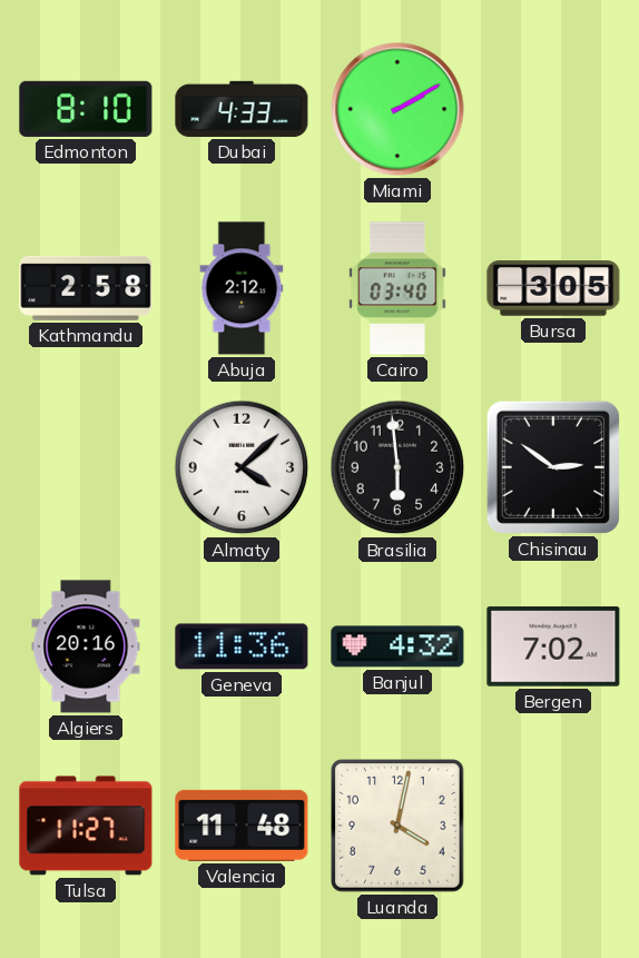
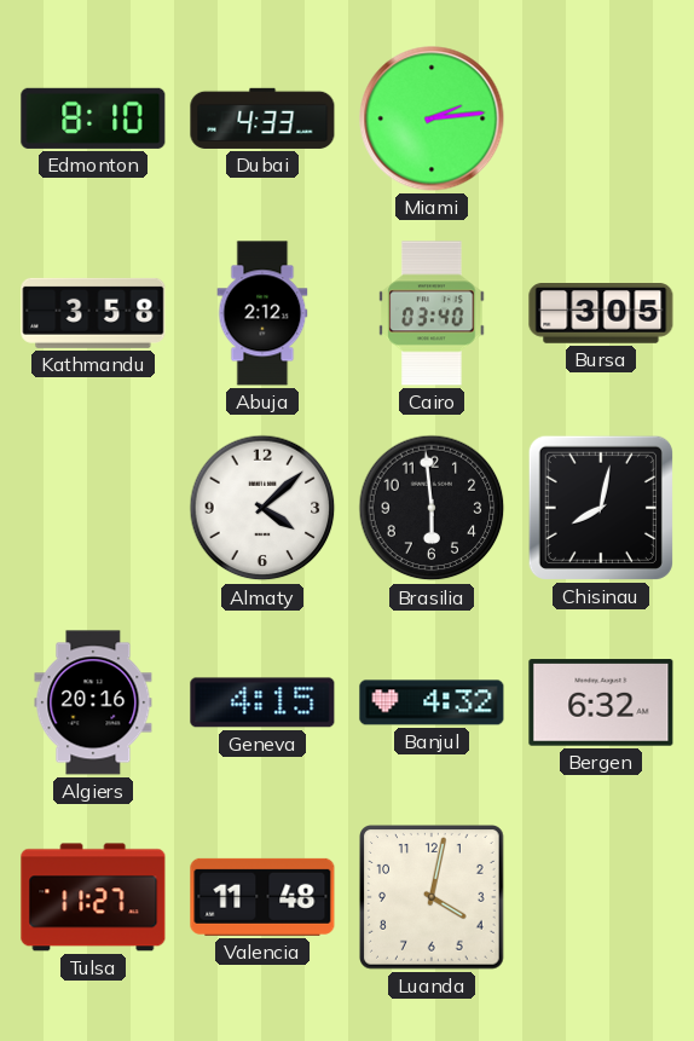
Miami: 2:10 -> 2:14
Kathmandu: 2:58 -> 3:58
Chisinau: 2:51 -> 8:02
Geneva: 11:36 -> 4:15
Bergen: 7:02 -> 6:32
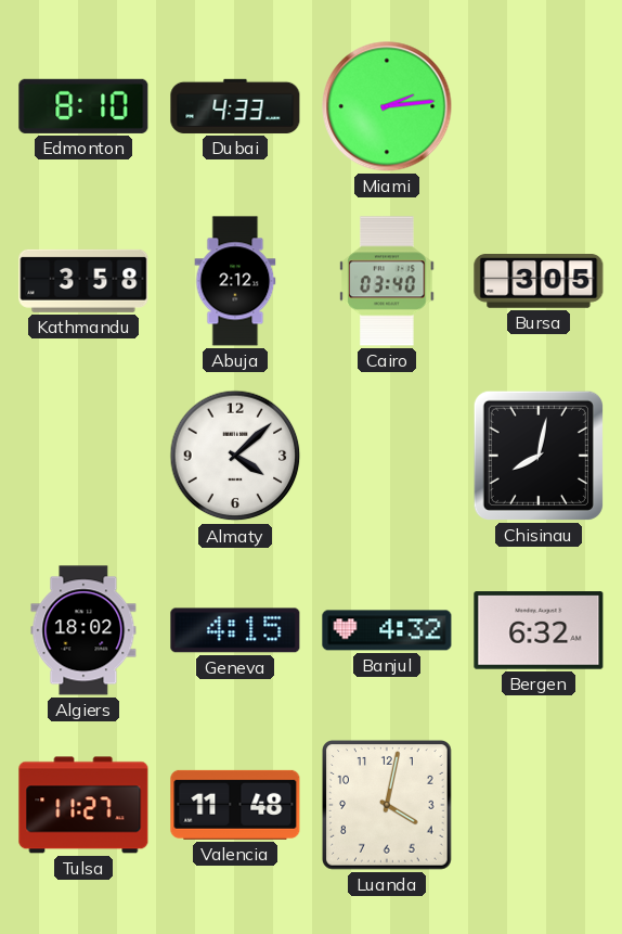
Brasilia: 5:59 -> none
Algiers: 20:16 -> 18:02
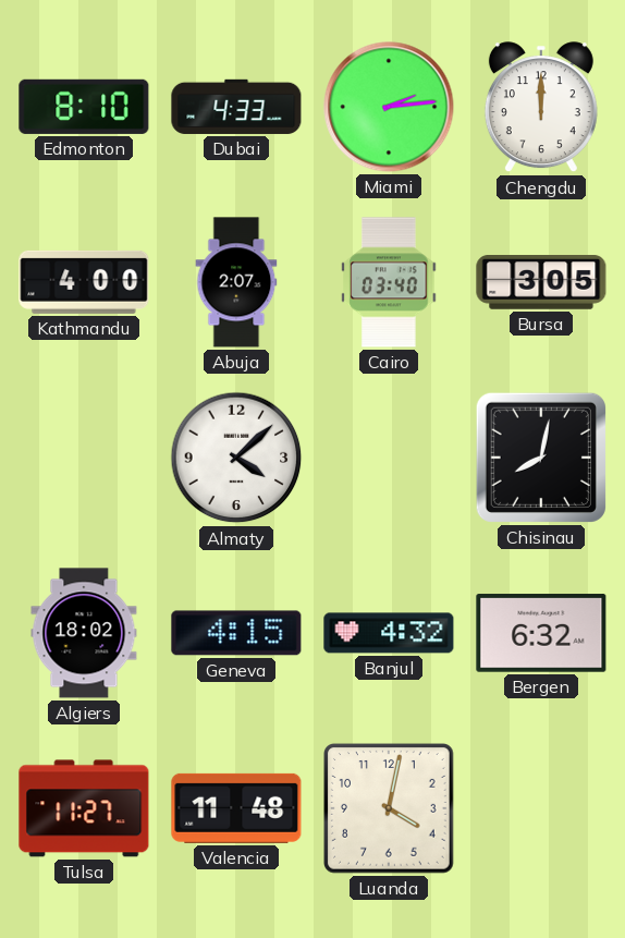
Chengdu: none -> 12:00
Kathmandu: 3:58 -> 4:00
Abuja: 2:12 -> 2:07
